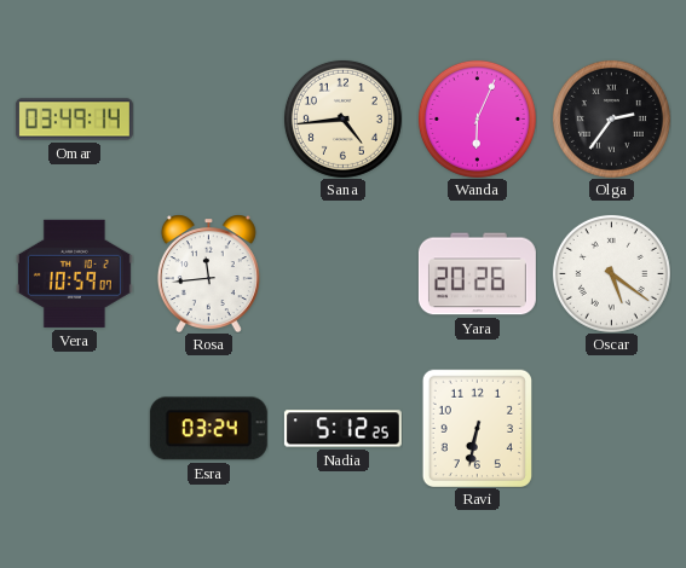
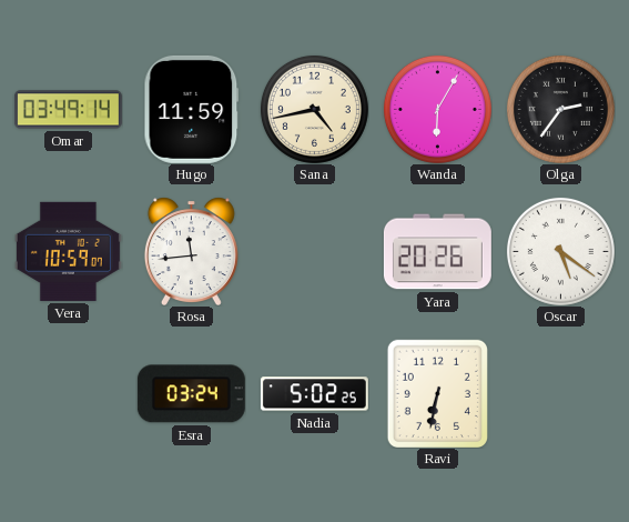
Hugo: none -> 11:59
Sana: 4:44 -> 4:43
Wanda: 6:04 -> 6:05
Nadia: 5:12 -> 5:02
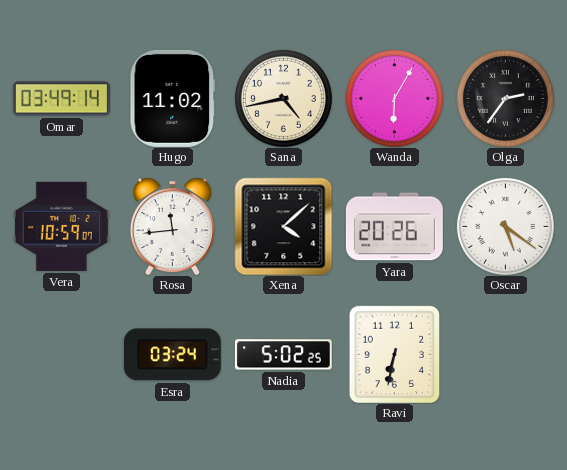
Hugo: 11:59 -> 11:02
Xena: none -> 4:08
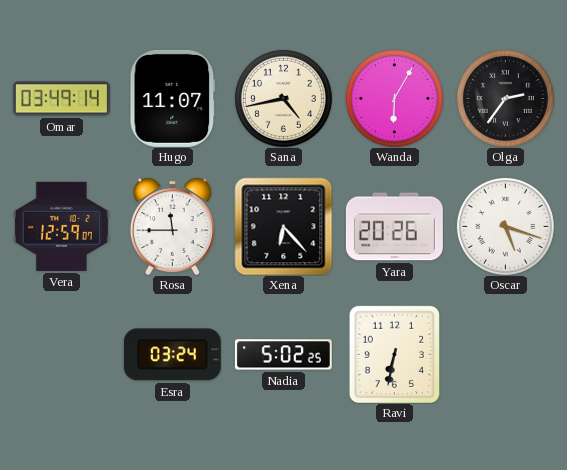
Hugo: 11:02 -> 11:07
Vera: 10:59 -> 12:59
Rosa: 11:44 -> 11:45
Xena: 4:08 -> 6:23
Oscar: 5:21 -> 5:18
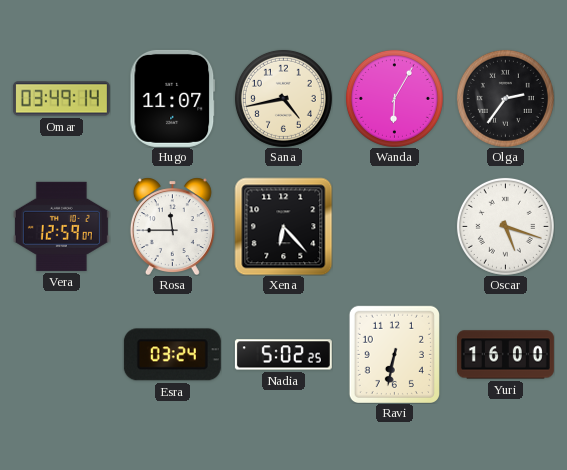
Yara: 20:26 -> none
Yuri: none -> 16:00
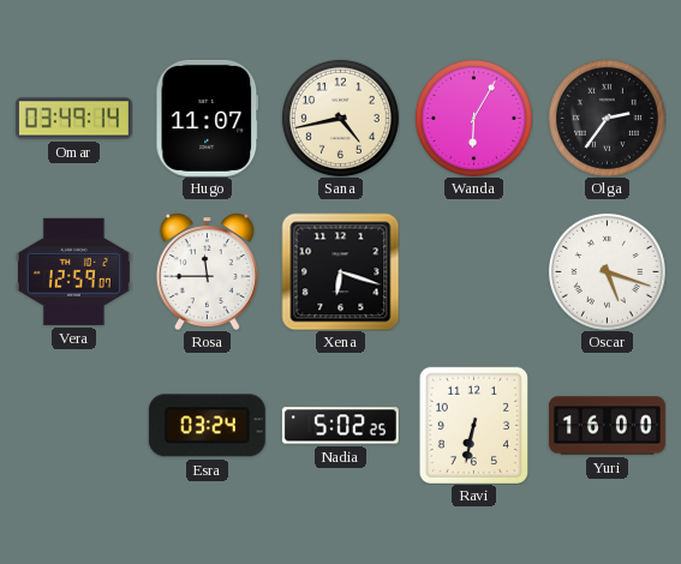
Xena: 6:23 -> 6:18
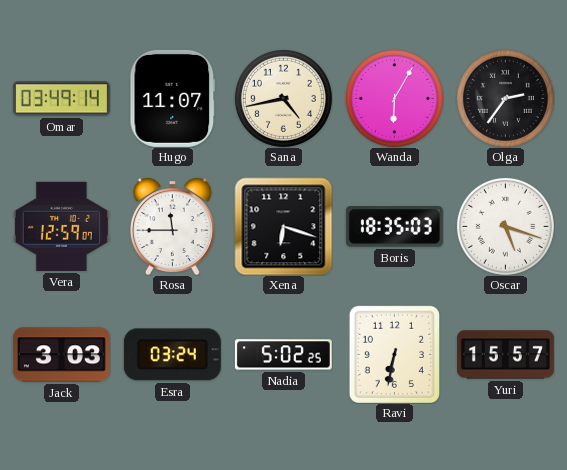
Boris: none -> 18:35
Jack: none -> 3:03
Yuri: 16:00 -> 15:57
